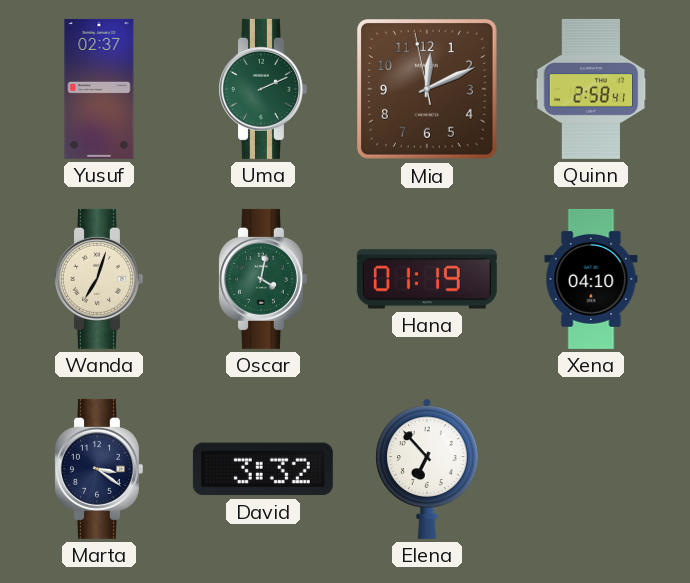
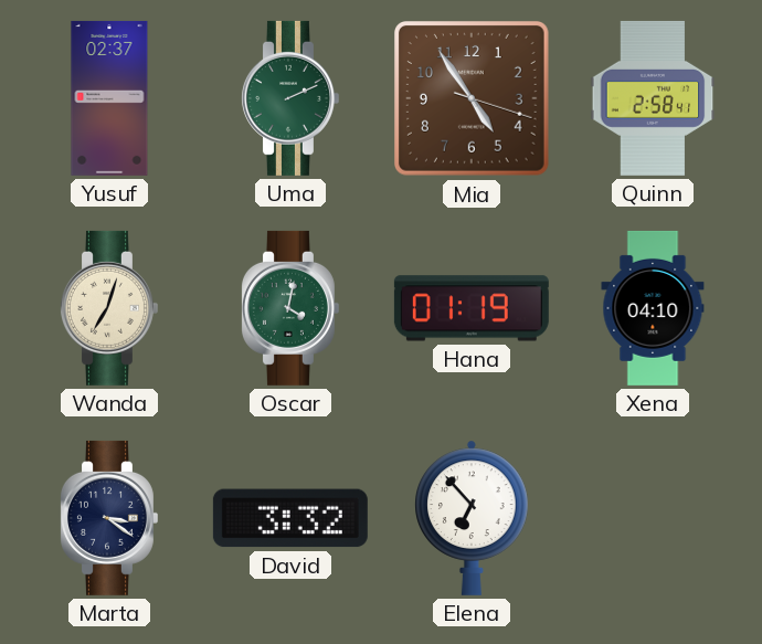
Mia: 12:10 -> 4:54
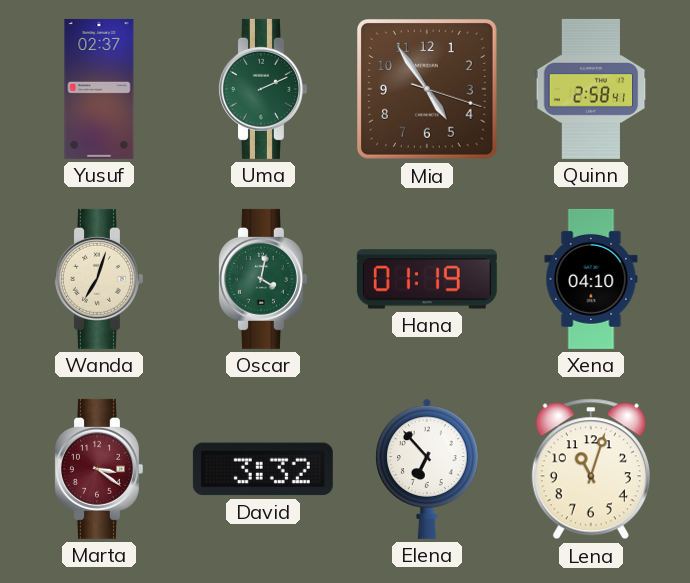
Marta dial: navy -> burgundy
Lena: none -> 11:03
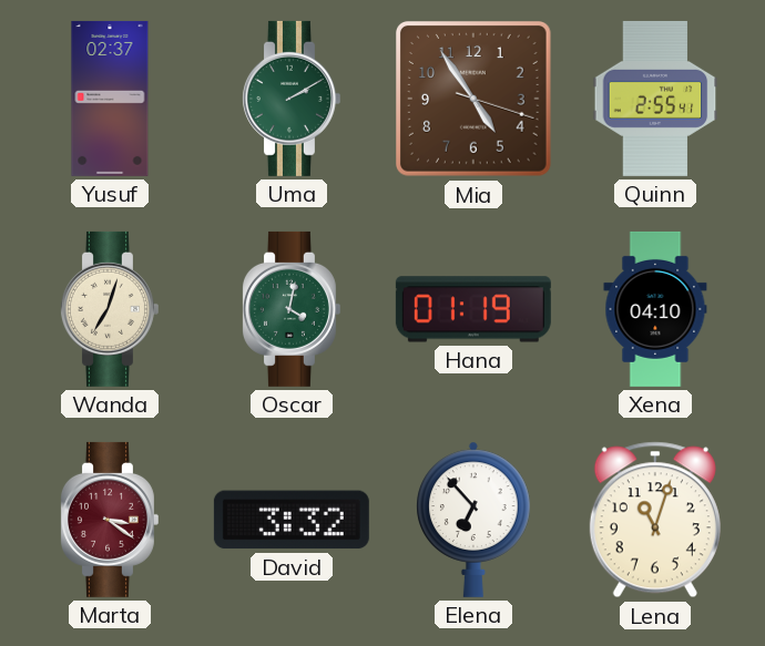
Uma: 2:11 -> 2:10
Quinn: 2:58 -> 2:55
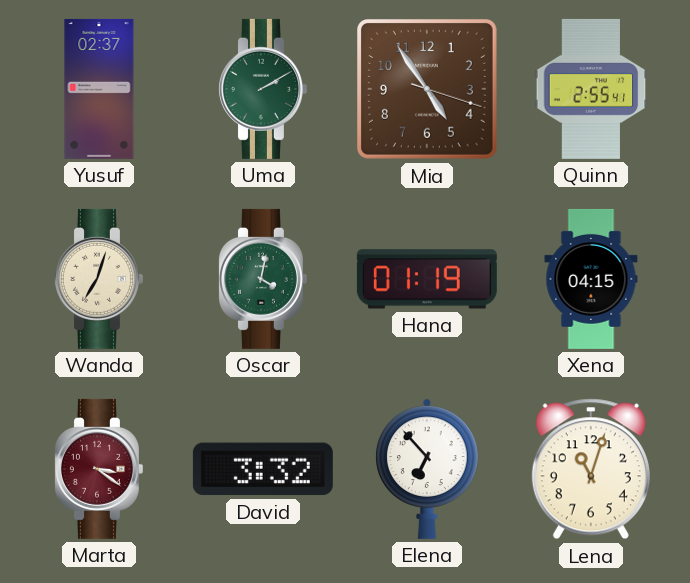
Xena: 04:10 -> 04:15
